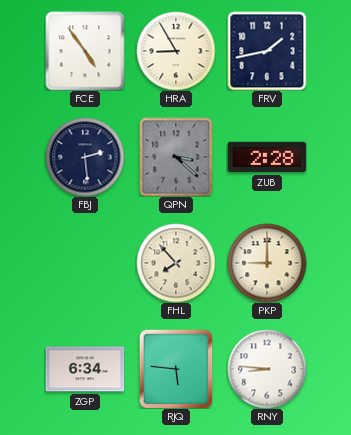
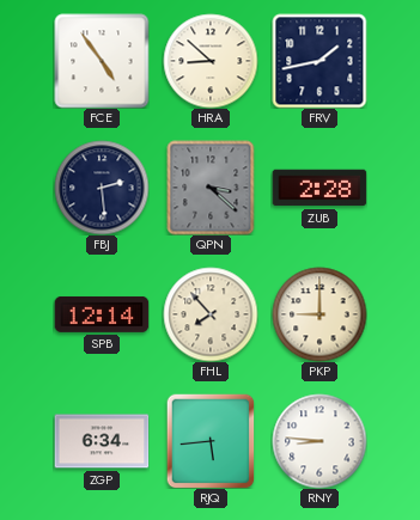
HRA: 8:55 -> 8:52
SPB: none -> 12:14
RJQ: 5:46 -> 5:44
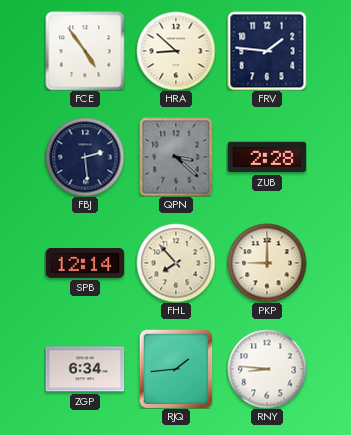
FRV: 1:43 -> 1:46
RJQ: 5:44 -> 1:44
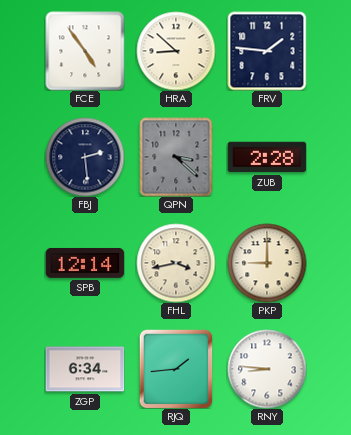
FHL: 7:53 -> 3:43
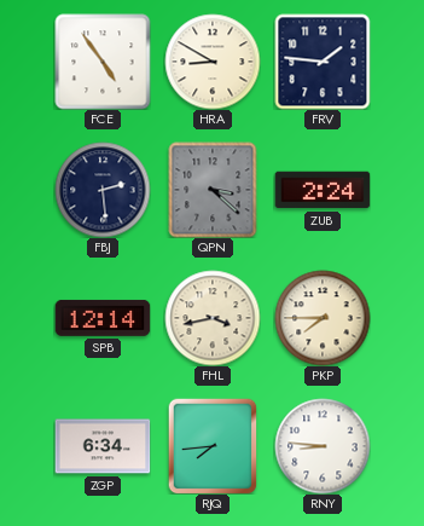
HRA: 8:52 -> 8:50
ZUB: 2:28 -> 2:24
PKP: 9:00 -> 7:45
RJQ: 1:44 -> 7:44
